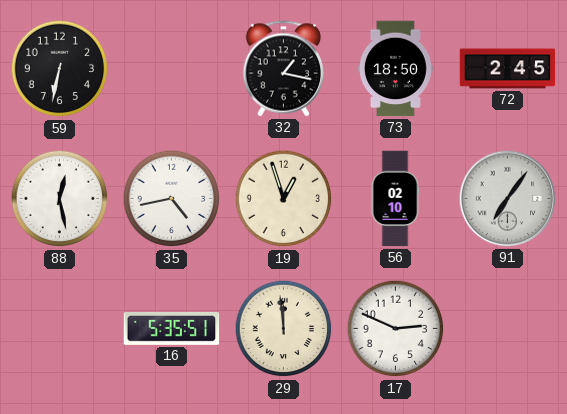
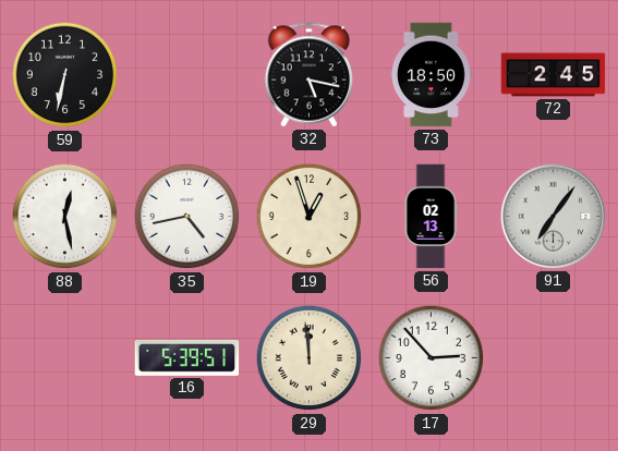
32: 1:17 -> 5:17
56: 02:10 -> 02:13
16: 5:35 -> 5:39
17: 2:49 -> 2:53
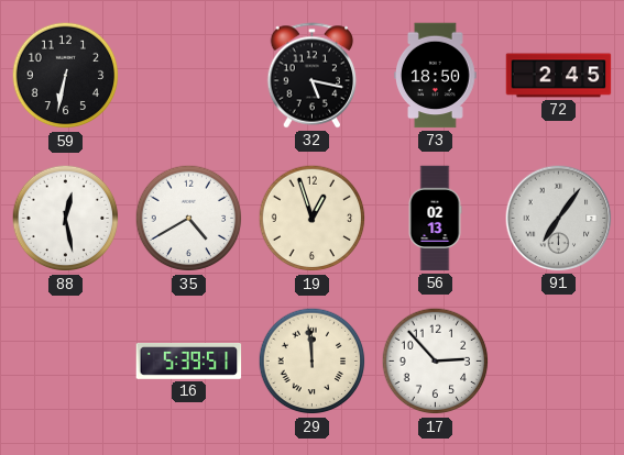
35: 4:43 -> 4:40
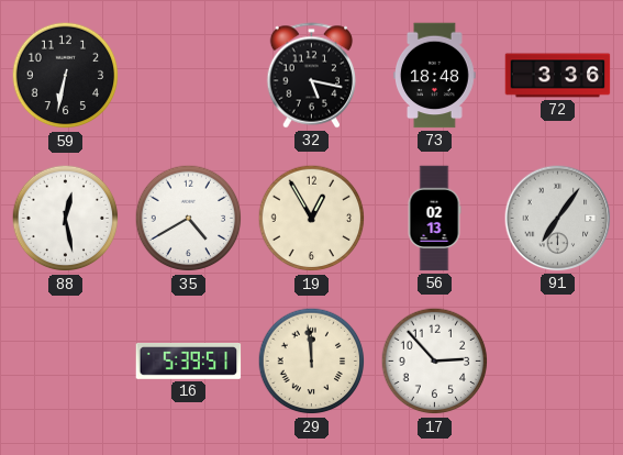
73: 18:50 -> 18:48
72: 2:45 -> 3:36
19: 12:57 -> 12:55
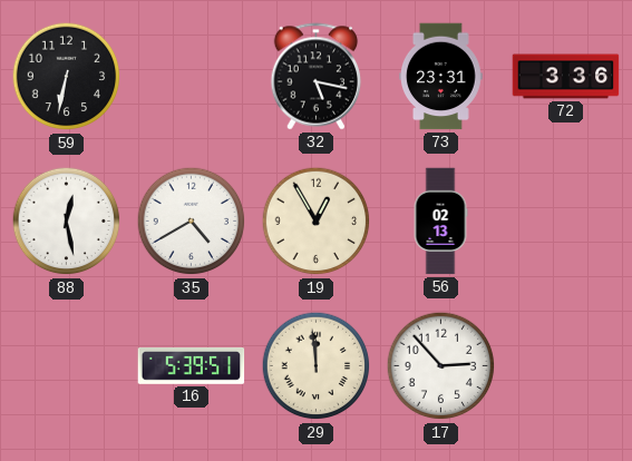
73: 18:48 -> 23:31
91: 7:06 -> none
